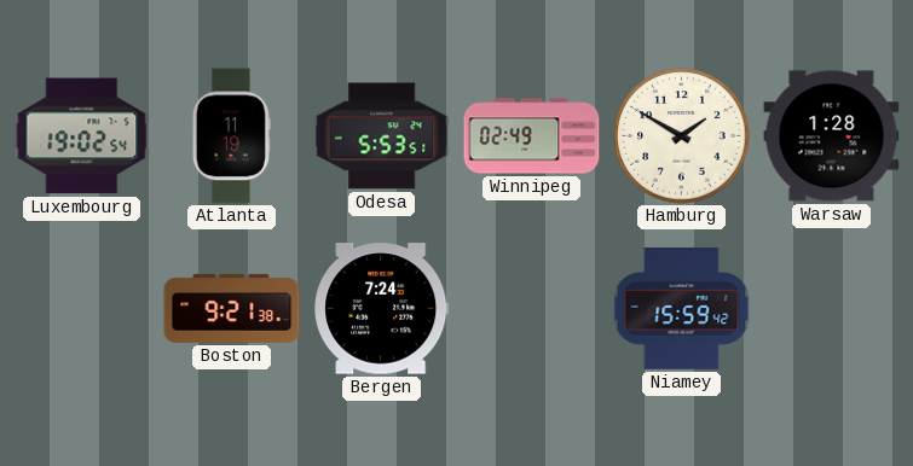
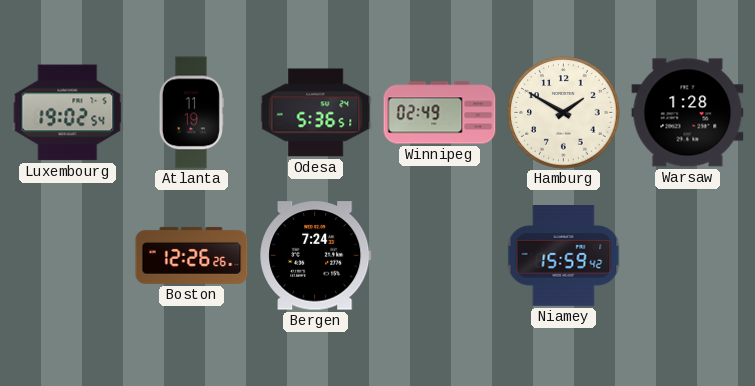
Odesa: 5:53 -> 5:36
Boston: 9:21 -> 12:26
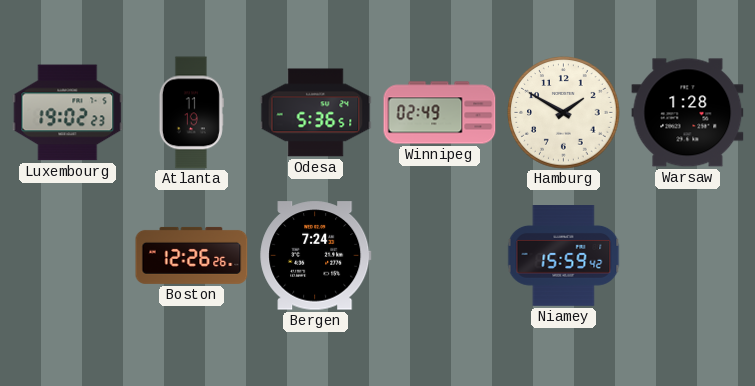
Luxembourg: 19:02:54 -> 19:02:23
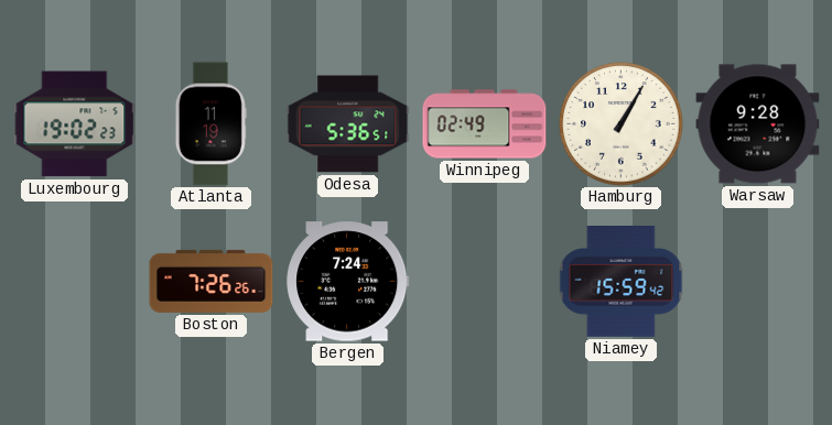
Hamburg: 1:50 -> 1:05
Warsaw: 1:28 -> 9:28
Boston: 12:26 -> 7:26
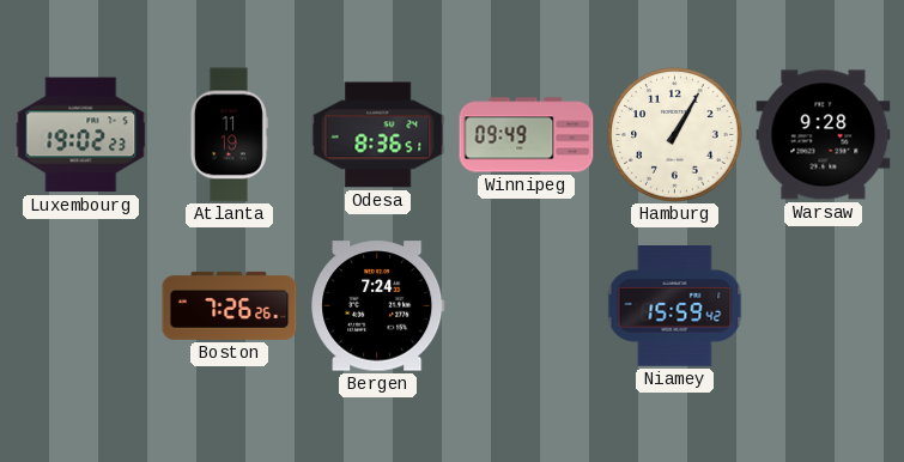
Odesa: 5:36 -> 8:36
Winnipeg: 02:49 -> 09:49
